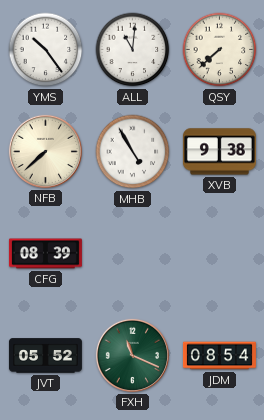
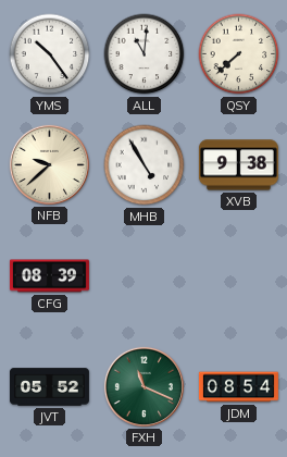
NFB: 7:38 -> 9:38
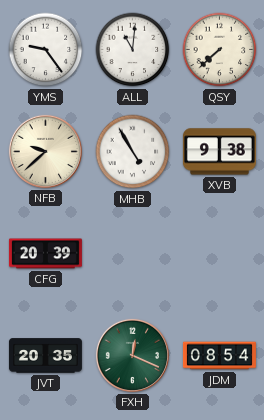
YMS: 10:24 -> 9:24
CFG: 08:39 -> 20:39
JVT: 05:52 -> 20:35
FXH: 11:19 -> 12:19
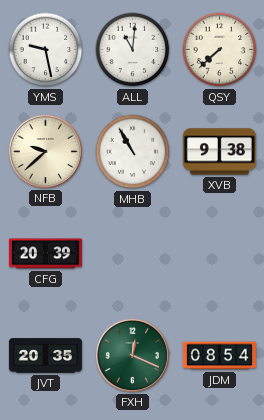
YMS: 9:24 -> 9:28
MHB: 4:55 -> 10:55
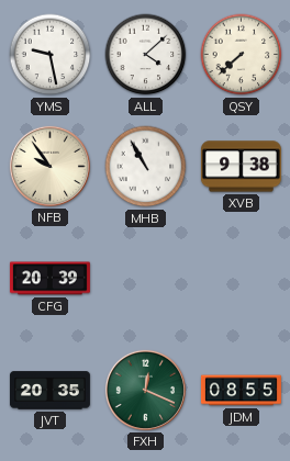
ALL: 11:01 -> 4:08
NFB: 9:38 -> 9:54
JDM: 08:54 -> 08:55
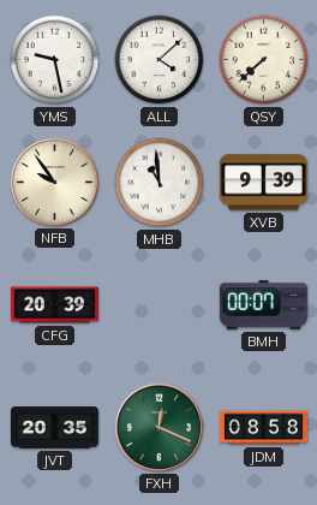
MHB: 10:55 -> 10:59
XVB: 9:38 -> 9:39
BMH: none -> 00:07
JDM: 08:55 -> 08:58
